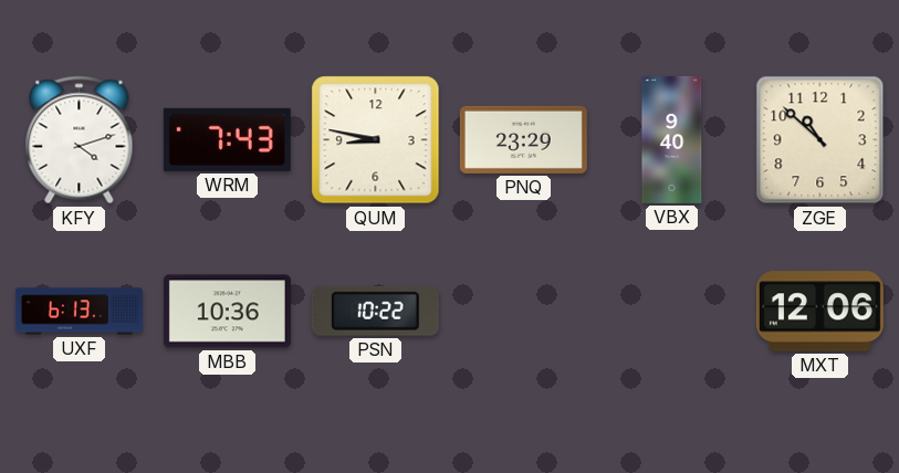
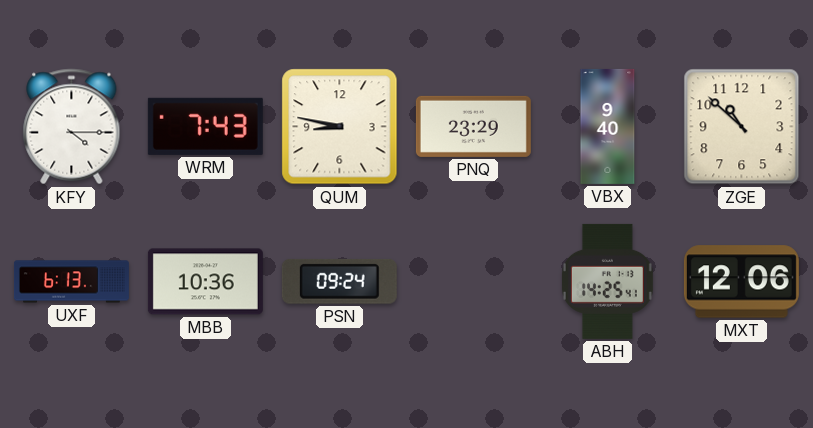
KFY: 4:12 -> 4:15
PSN: 10:22 -> 09:24
ABH: none -> 14:25
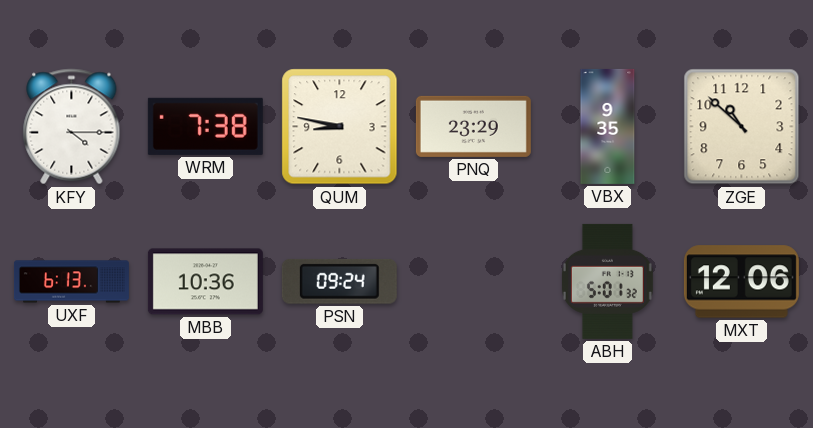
WRM: 7:43 -> 7:38
VBX: 9:40 -> 9:35
ABH: 14:25 -> 5:01
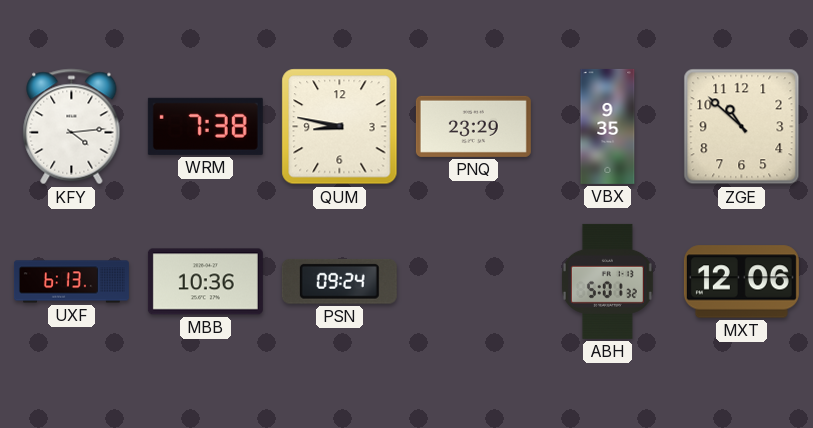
KFY: 4:15 -> 4:14
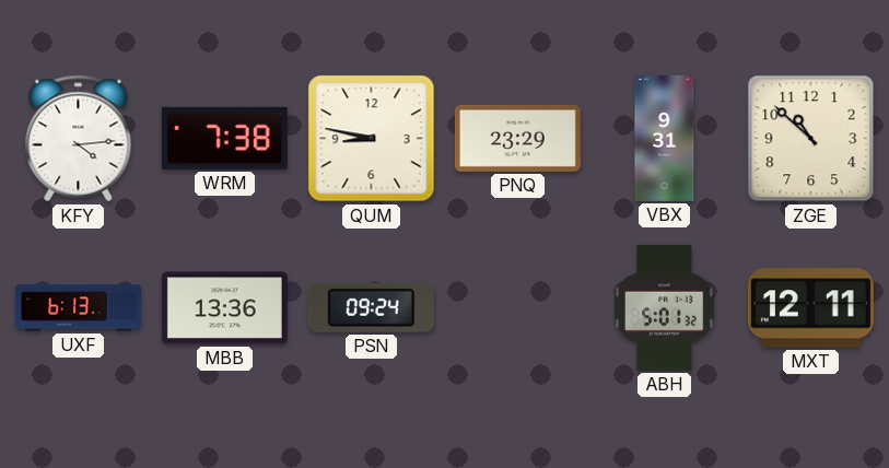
VBX: 9:35 -> 9:31
MBB: 10:36 -> 13:36
MXT: 12:06 -> 12:11
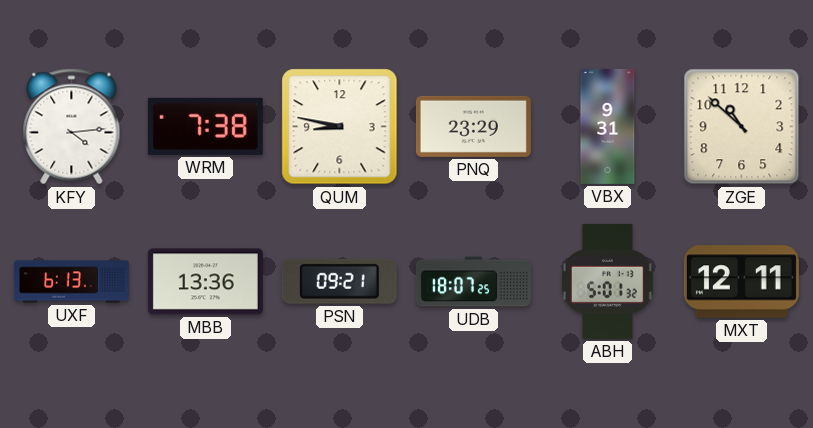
PSN: 09:24 -> 09:21
UDB: none -> 18:07
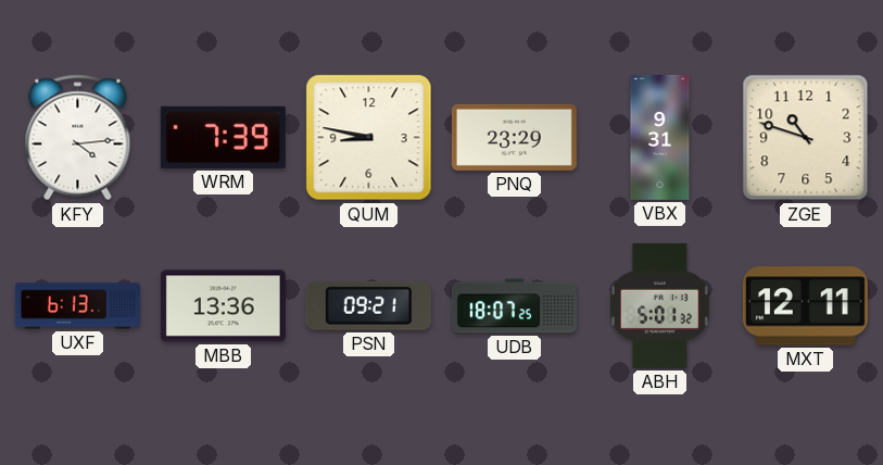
WRM: 7:38 -> 7:39
ZGE: 10:52 -> 10:48
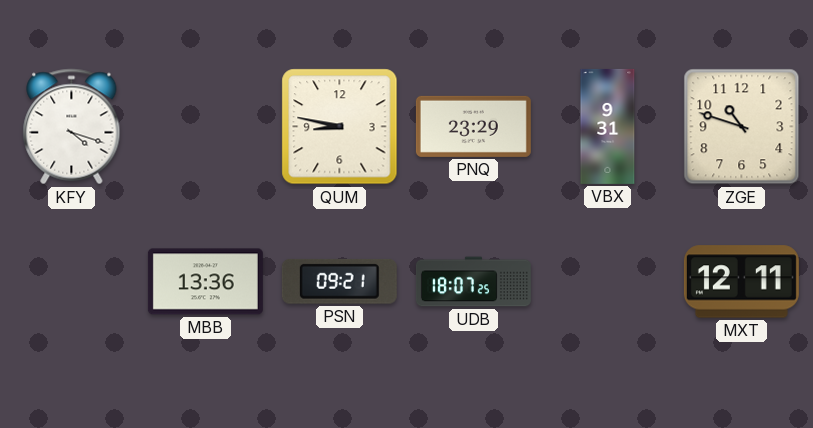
KFY: 4:14 -> 4:18
WRM: 7:39 -> none
UXF: 6:13 -> none
ABH: 5:01 -> none
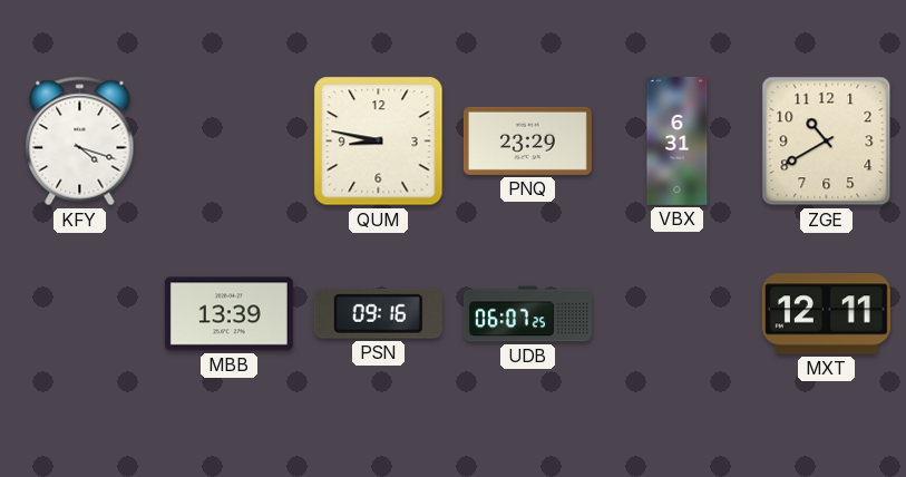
VBX: 9:31 -> 6:31
ZGE: 10:48 -> 10:40
MBB: 13:36 -> 13:39
PSN: 09:21 -> 09:16
UDB: 18:07 -> 06:07
